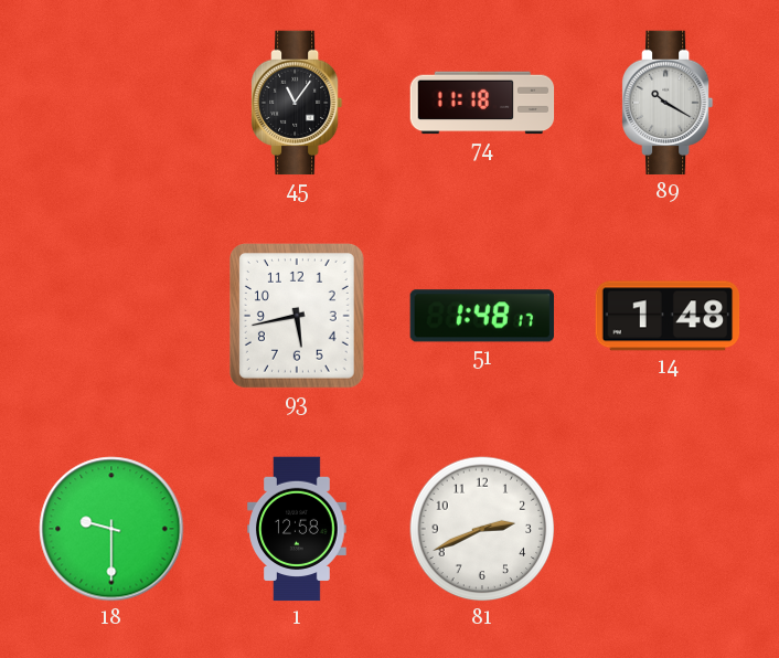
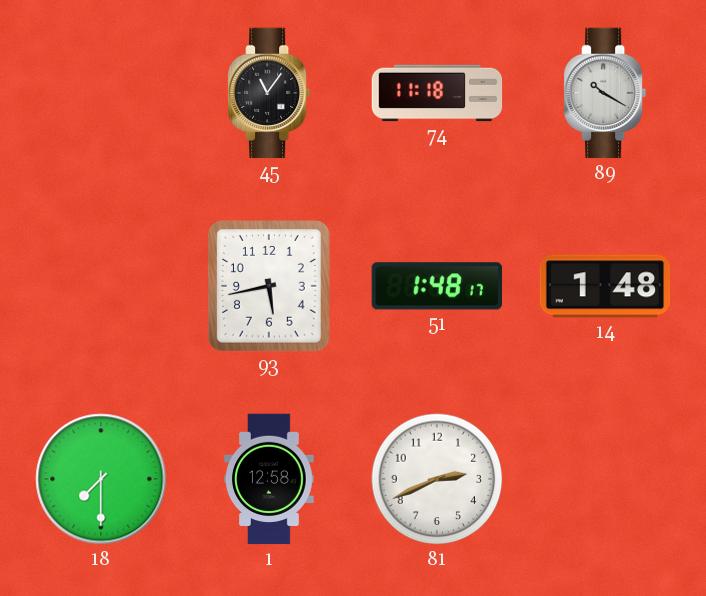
18: 9:30 -> 7:30
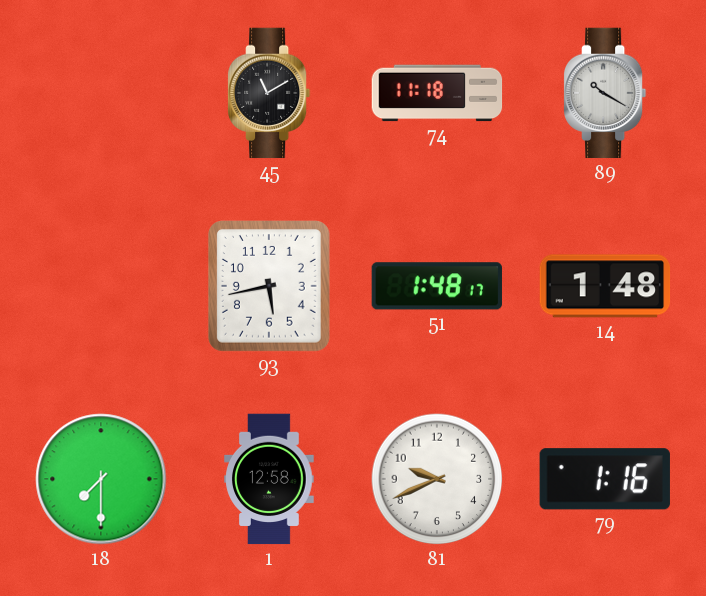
45: 11:06 -> 11:10
81: 2:41 -> 9:41
79: none -> 1:16
